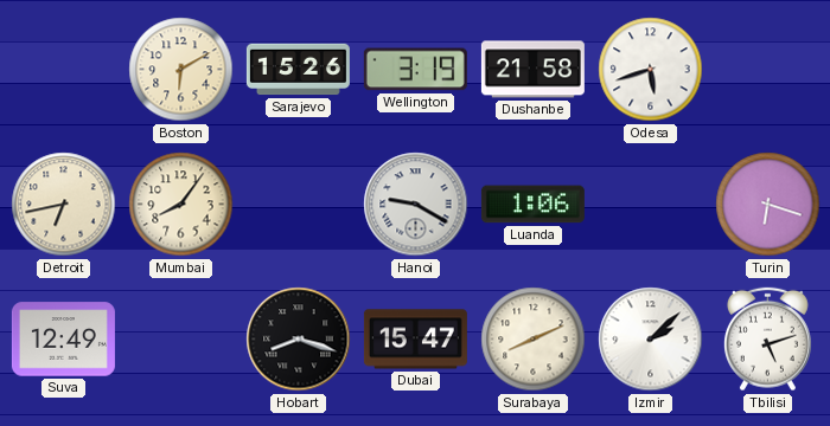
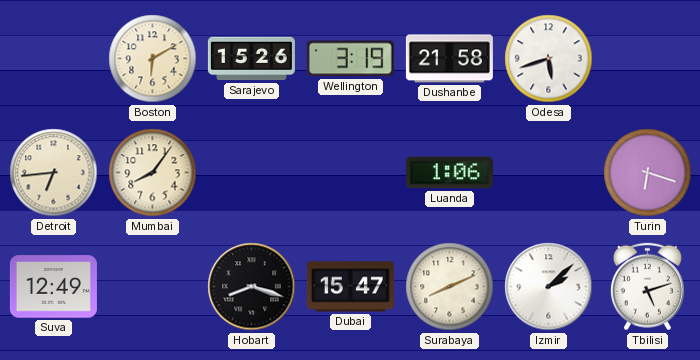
Detroit: 6:43 -> 6:44
Hanoi: 9:20 -> none
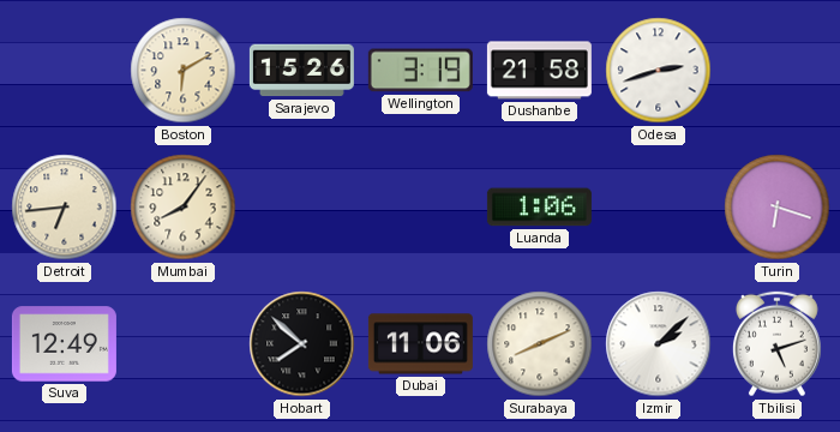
Odesa: 5:42 -> 2:42
Hobart: 8:18 -> 7:52
Dubai: 15:47 -> 11:06
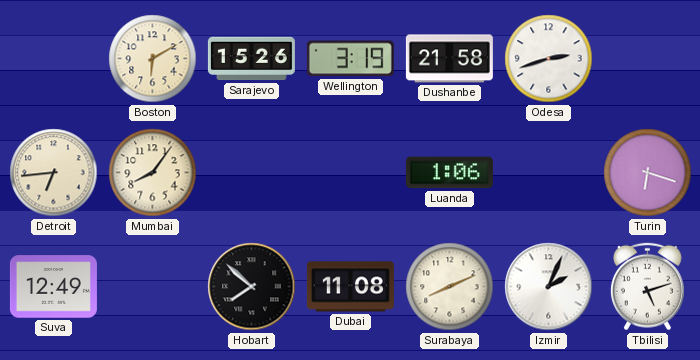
Dubai: 11:06 -> 11:08
Izmir: 2:08 -> 2:04
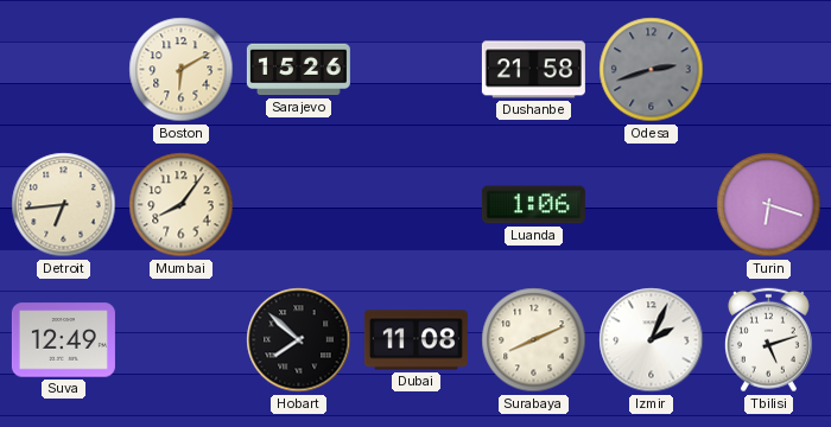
Wellington: 3:19 -> none
Odesa dial: white -> grey
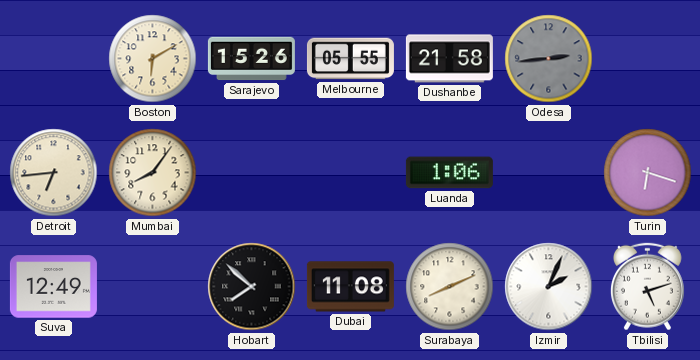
Melbourne: none -> 05:55
Odesa: 2:42 -> 2:44
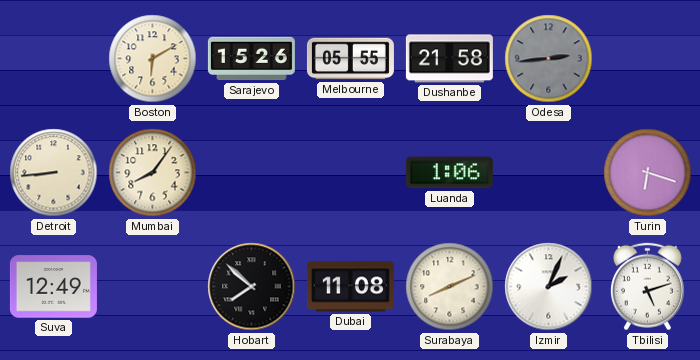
Detroit: 6:44 -> 8:44
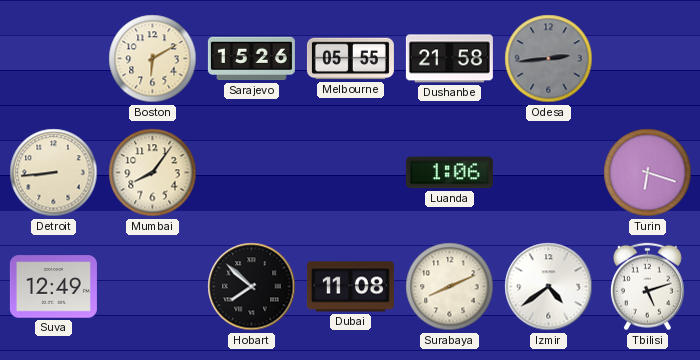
Izmir: 2:04 -> 4:39
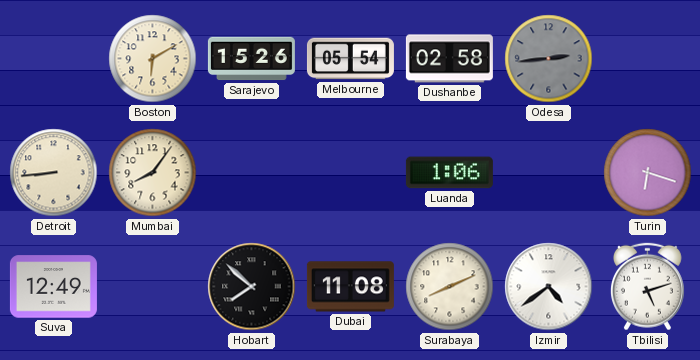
Melbourne: 05:55 -> 05:54
Dushanbe: 21:58 -> 02:58
